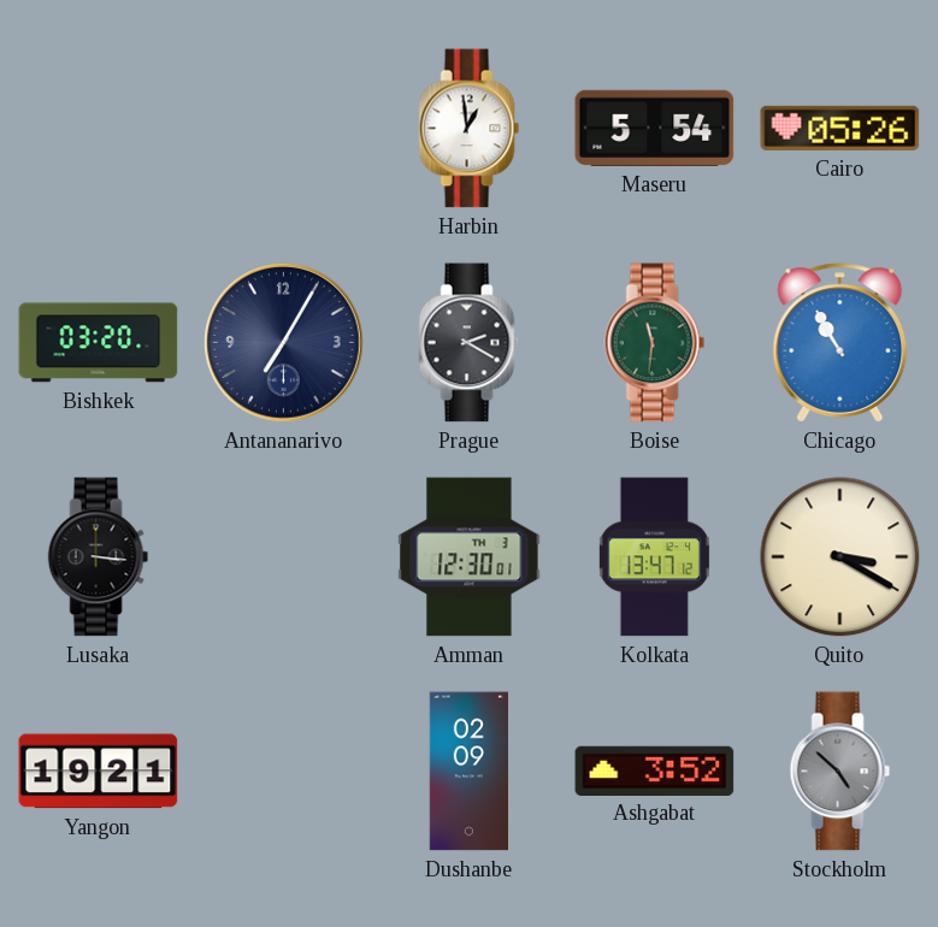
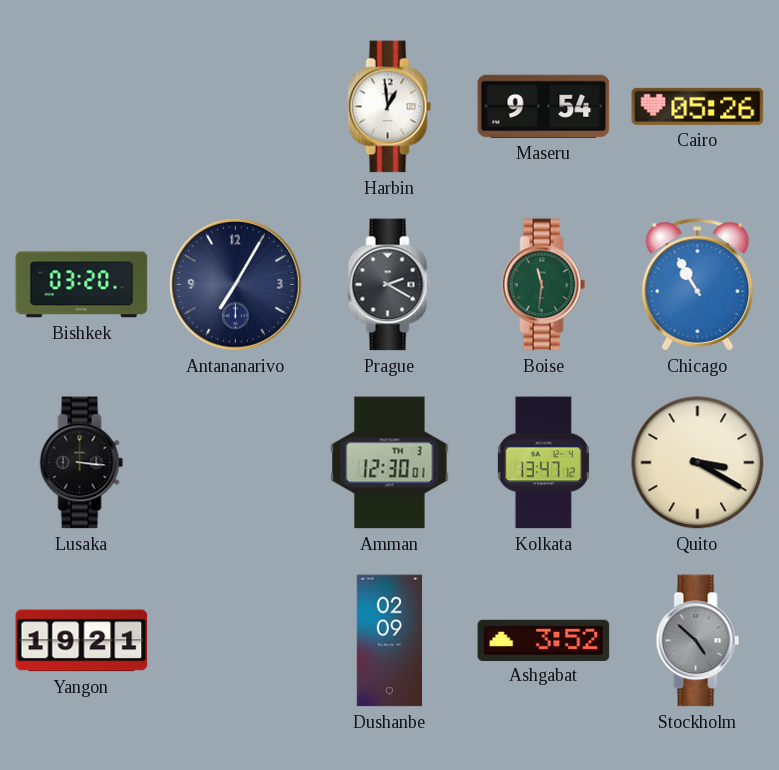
Maseru: 5:54 -> 9:54
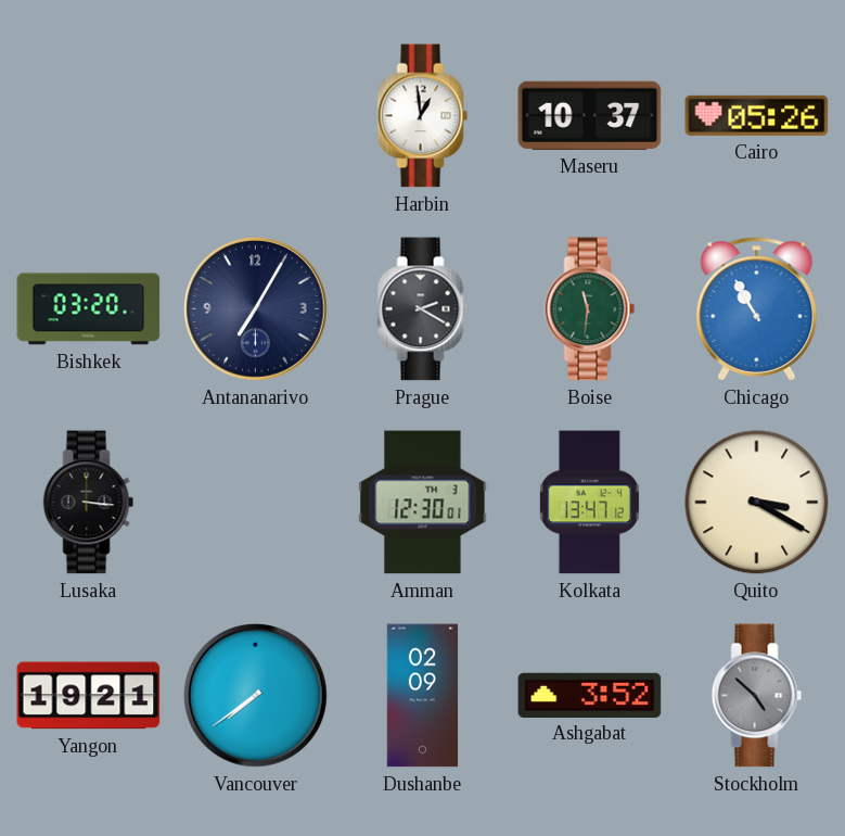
Maseru: 9:54 -> 10:37
Vancouver: none -> 7:39
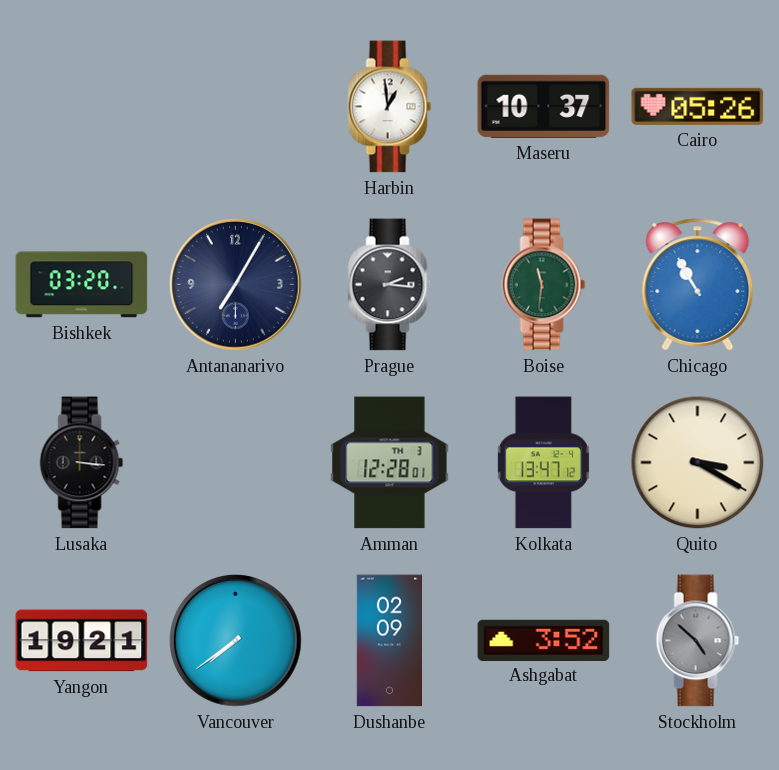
Prague: 2:20 -> 2:16
Amman: 12:30 -> 12:28
